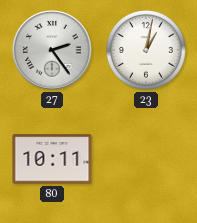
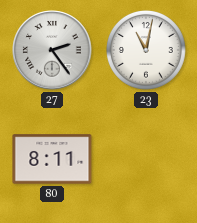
23: 1:02 -> 11:02
80: 10:11 -> 8:11
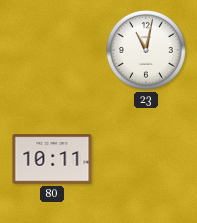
27: 2:24 -> none
80: 8:11 -> 10:11
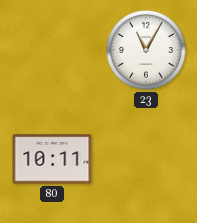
23: 11:02 -> 11:05
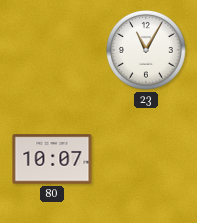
80: 10:11 -> 10:07
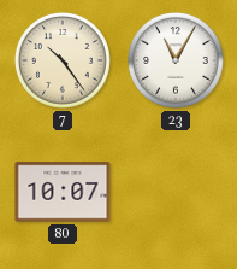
7: none -> 10:24
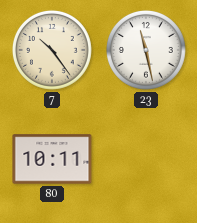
23: 11:05 -> 11:28
80: 10:07 -> 10:11
